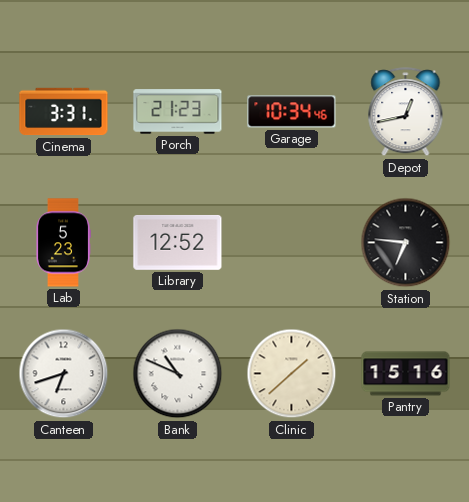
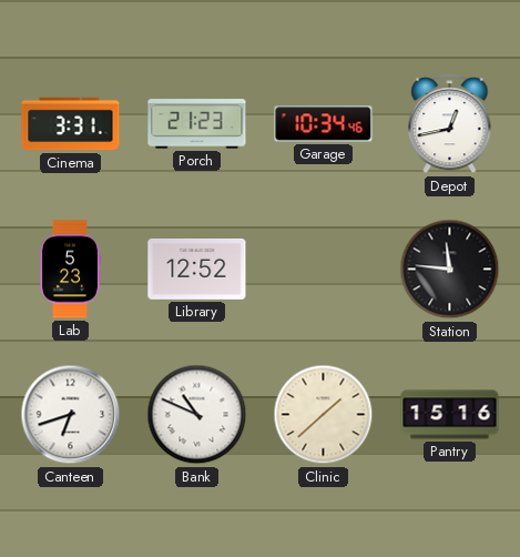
Station: 6:46 -> 11:46
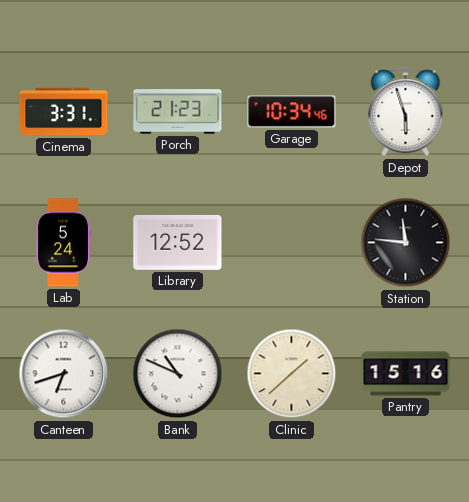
Depot: 12:43 -> 5:57
Lab: 5:23 -> 5:24
